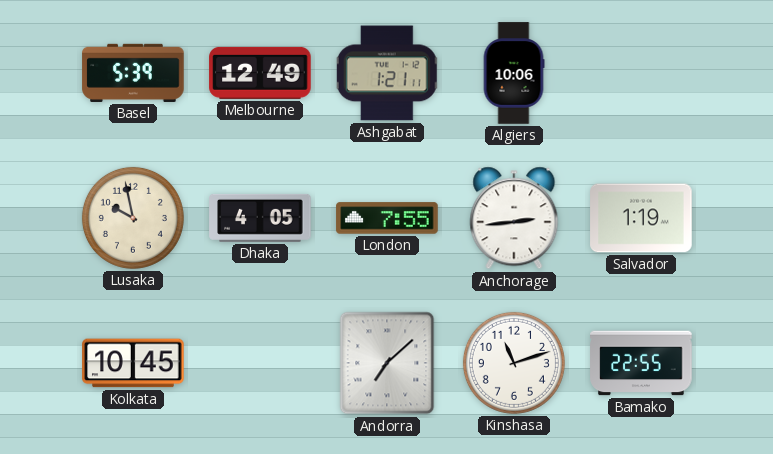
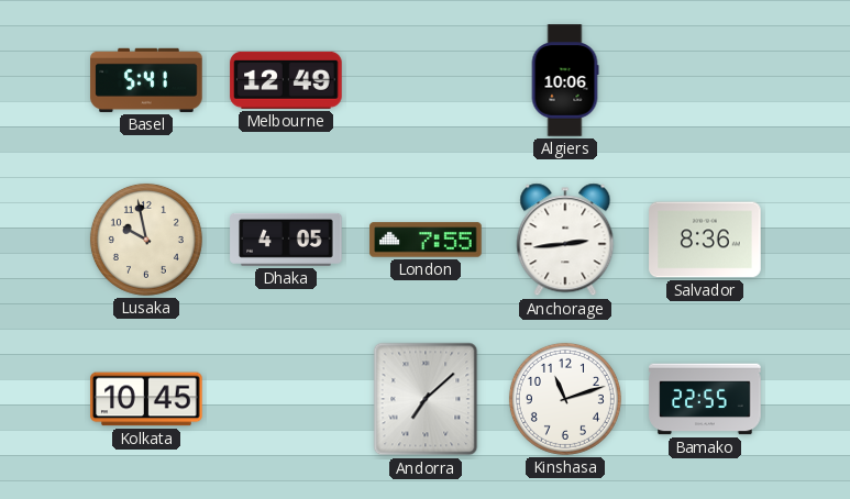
Basel: 5:39 -> 5:41
Ashgabat: 1:21 -> none
Salvador: 1:19 -> 8:36
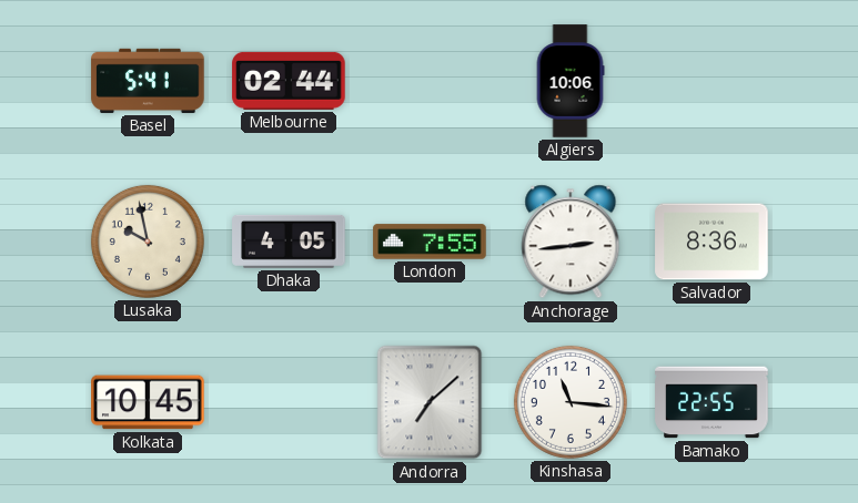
Melbourne: 12:49 -> 02:44
Kinshasa: 11:12 -> 11:16
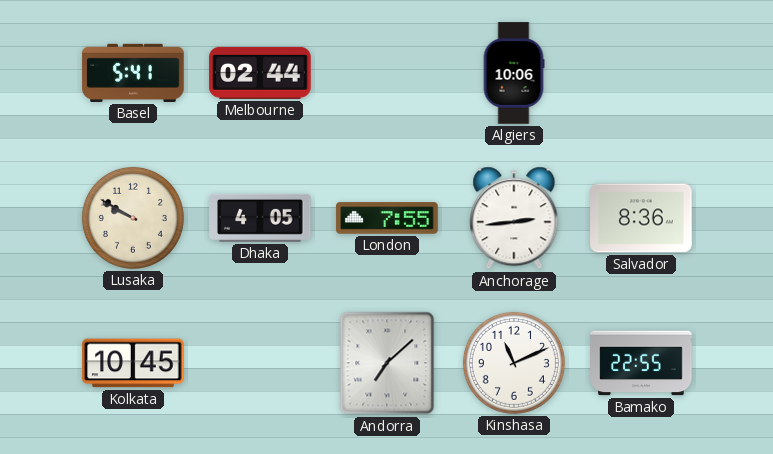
Lusaka: 9:58 -> 9:50
Kinshasa: 11:16 -> 11:11
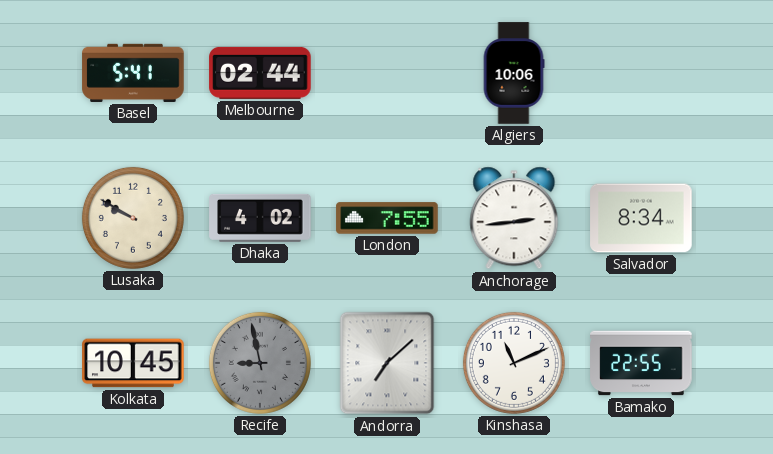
Dhaka: 4:05 -> 4:02
Salvador: 8:36 -> 8:34
Recife: none -> 8:58
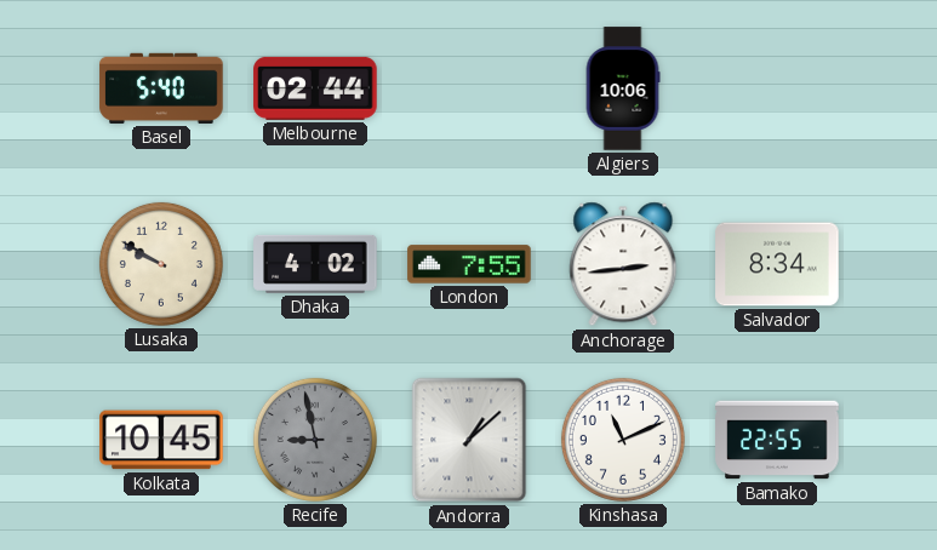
Basel: 5:41 -> 5:40
Andorra: 7:08 -> 1:08
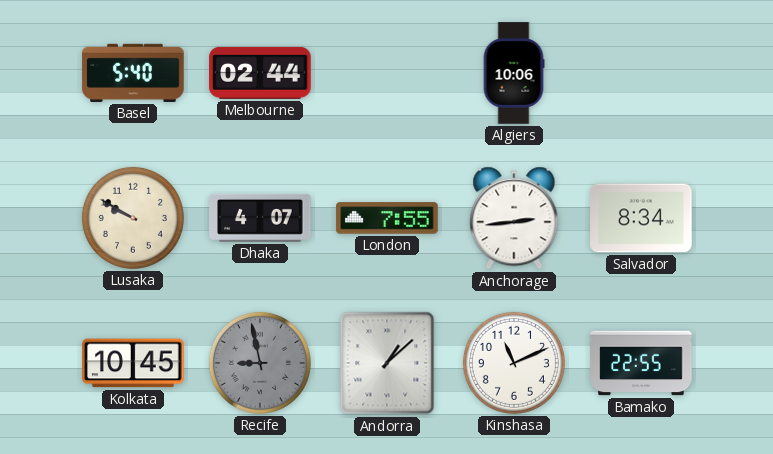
Dhaka: 4:02 -> 4:07
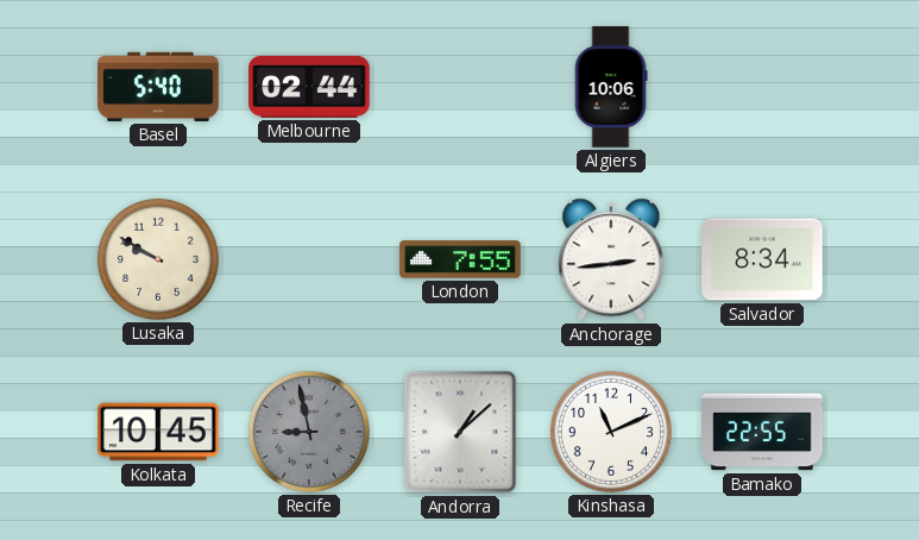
Dhaka: 4:07 -> none
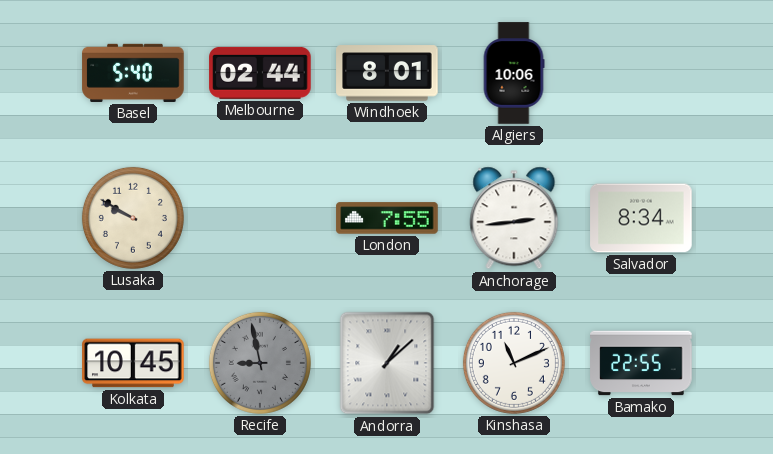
Windhoek: none -> 8:01
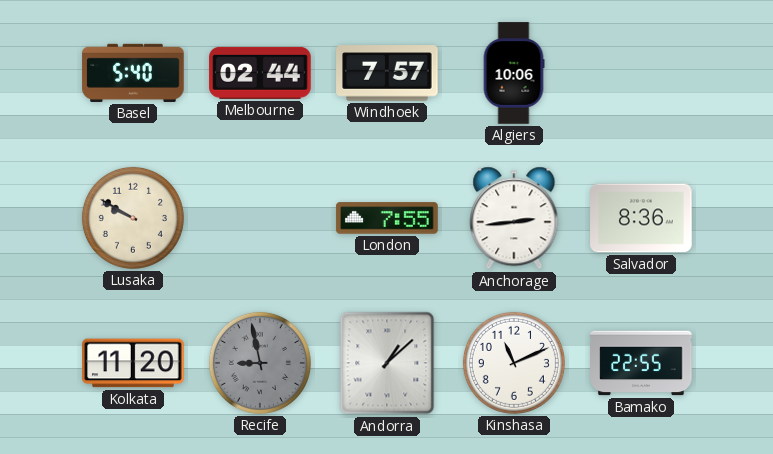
Windhoek: 8:01 -> 7:57
Salvador: 8:34 -> 8:36
Kolkata: 10:45 -> 11:20
